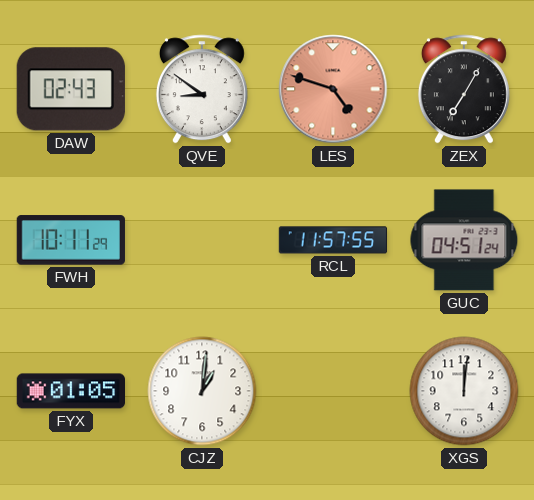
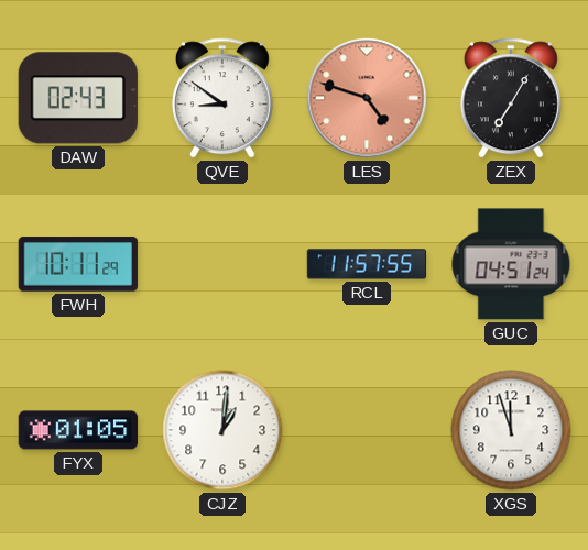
XGS: 12:01 -> 11:57
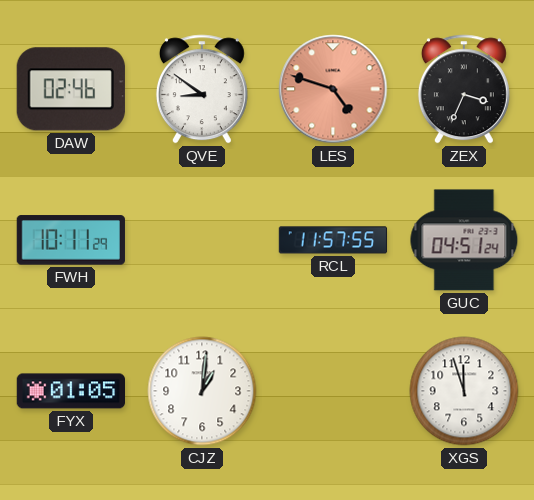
DAW: 02:43 -> 02:46
ZEX: 7:05 -> 3:34
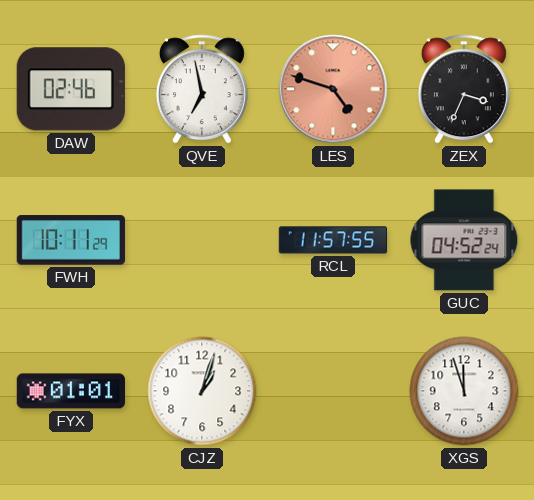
QVE: 8:51 -> 6:58
GUC: 04:51 -> 04:52
FYX: 01:05 -> 01:01
CJZ: 1:01 -> 1:03
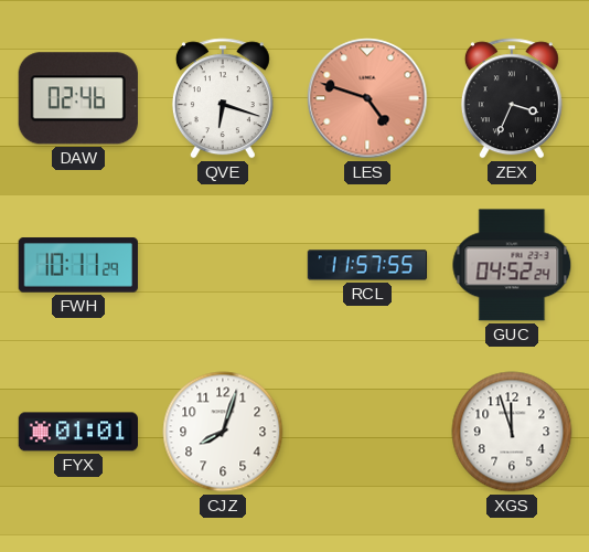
QVE: 6:58 -> 6:18
CJZ: 1:03 -> 8:03
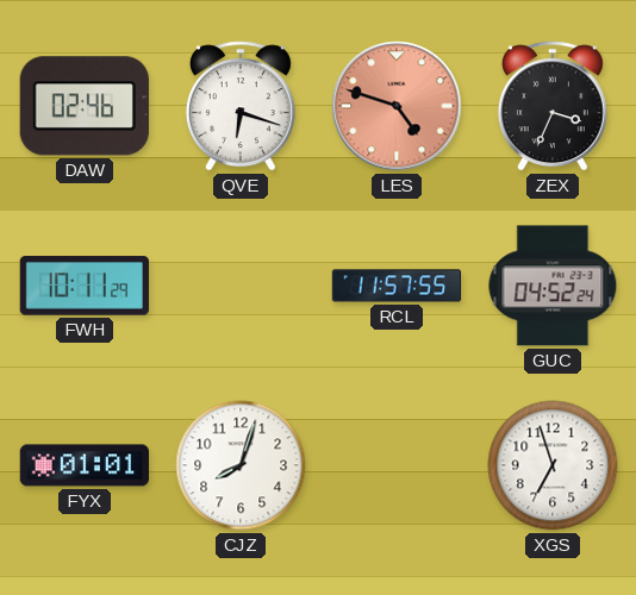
XGS: 11:57 -> 6:57
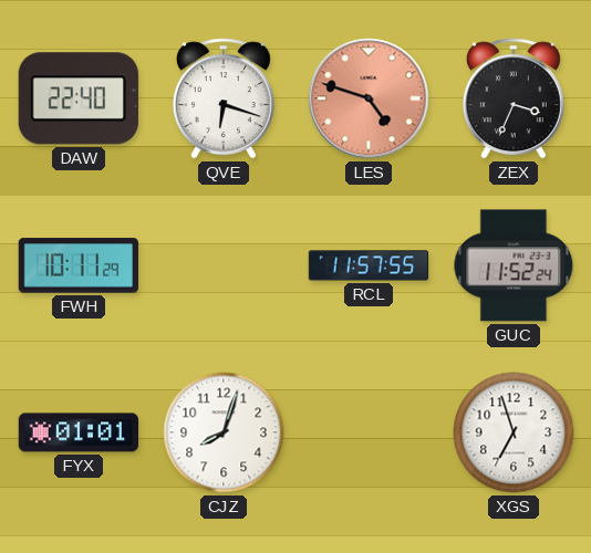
DAW: 02:46 -> 22:40
GUC: 04:52 -> 11:52
